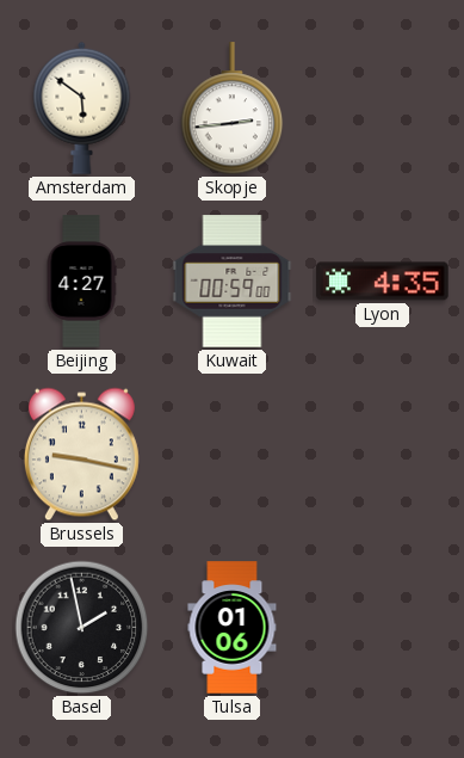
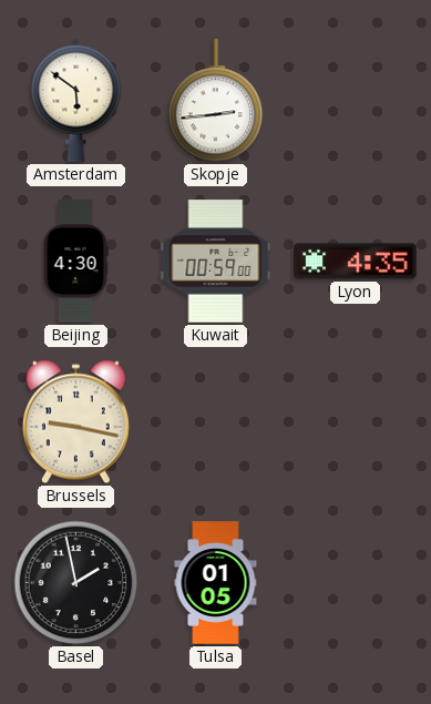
Beijing: 4:27 -> 4:30
Tulsa: 01:06 -> 01:05
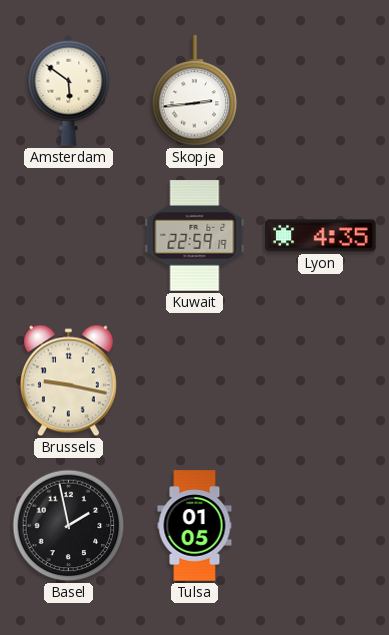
Beijing: 4:30 -> none
Kuwait: 00:59 -> 22:59
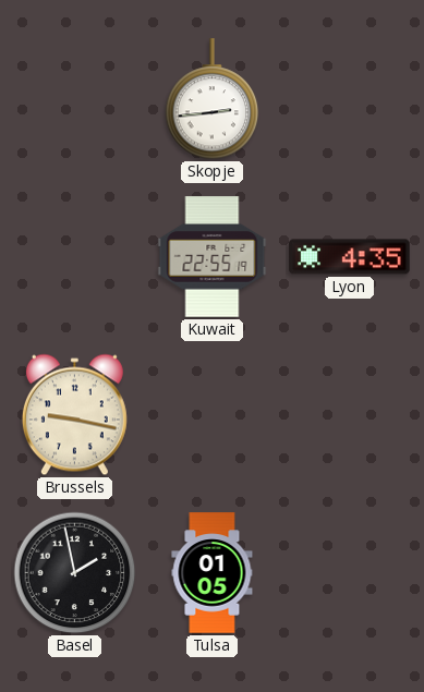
Amsterdam: 5:51 -> none
Kuwait: 22:59 -> 22:55
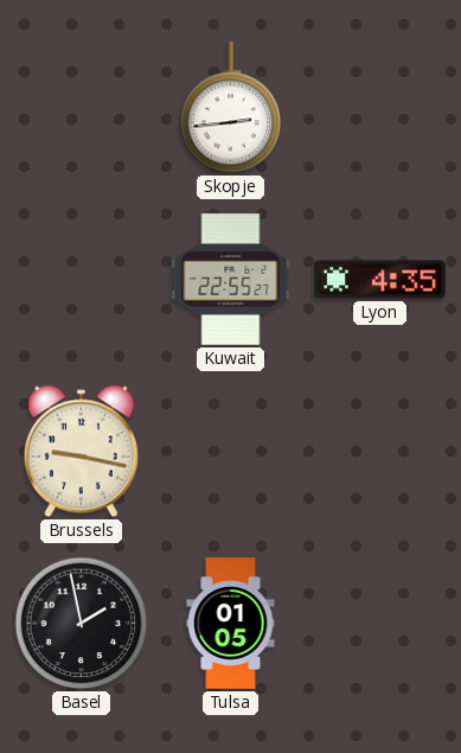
Kuwait: 22:55:19 -> 22:55:27
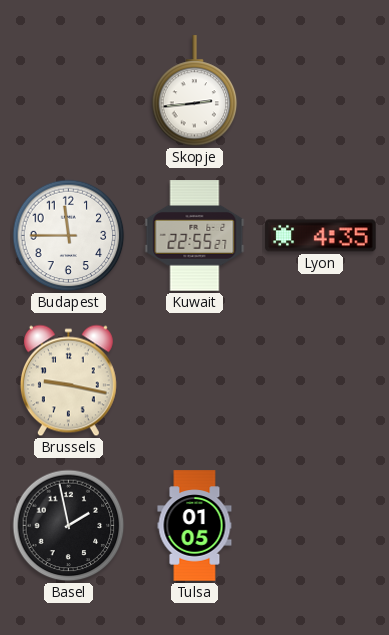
Budapest: none -> 11:45
